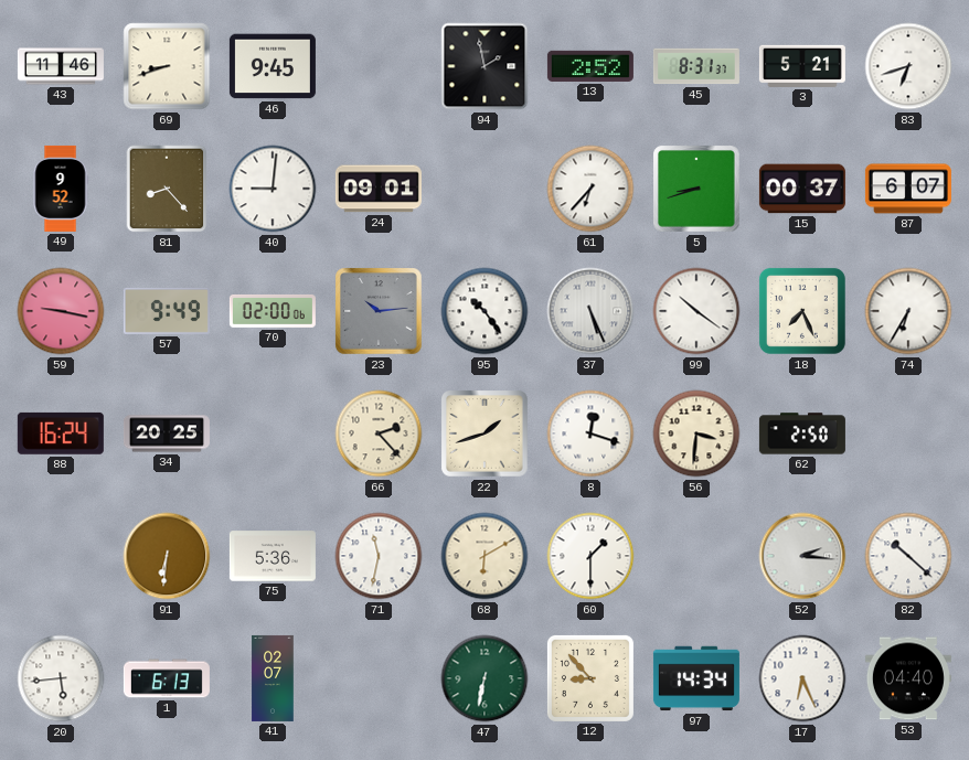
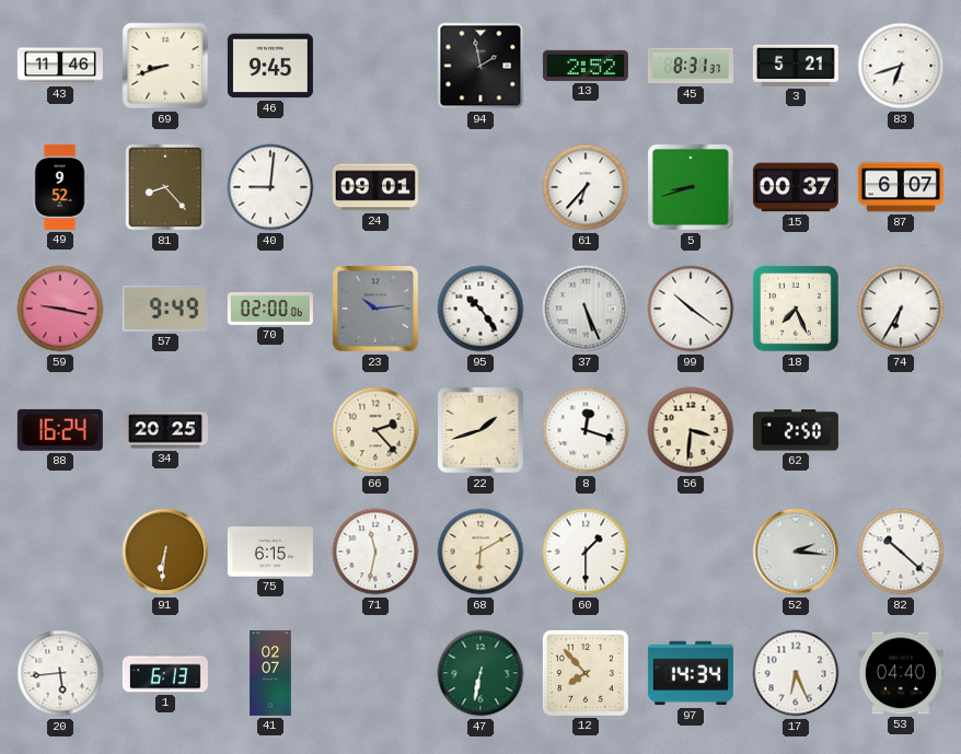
75: 5:36 -> 6:15
12: 8:53 -> 7:53
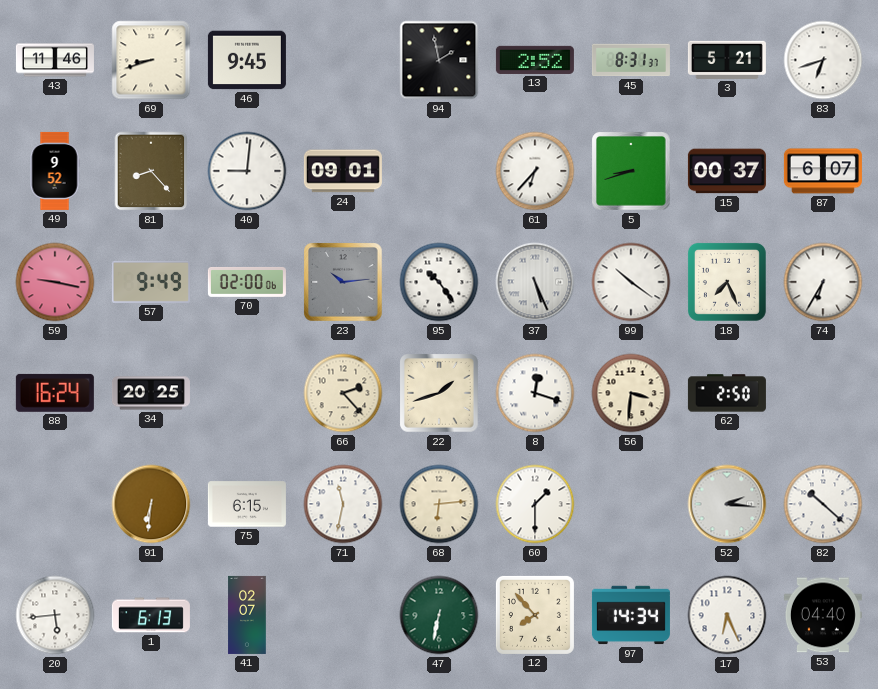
68: 6:10 -> 6:14
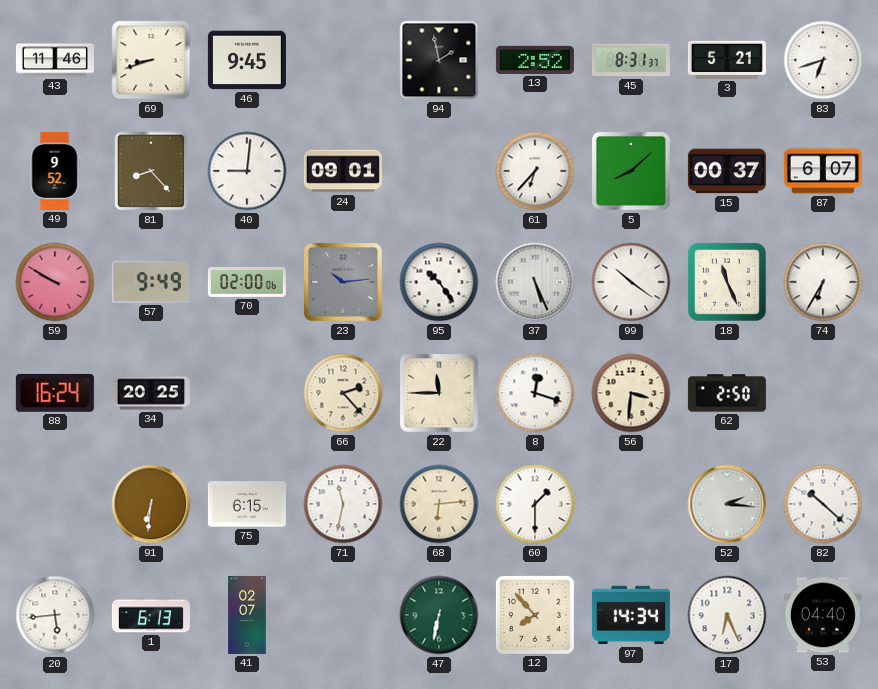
5: 8:42 -> 8:08
59: 9:17 -> 9:50
18: 7:26 -> 11:26
22: 1:42 -> 11:45
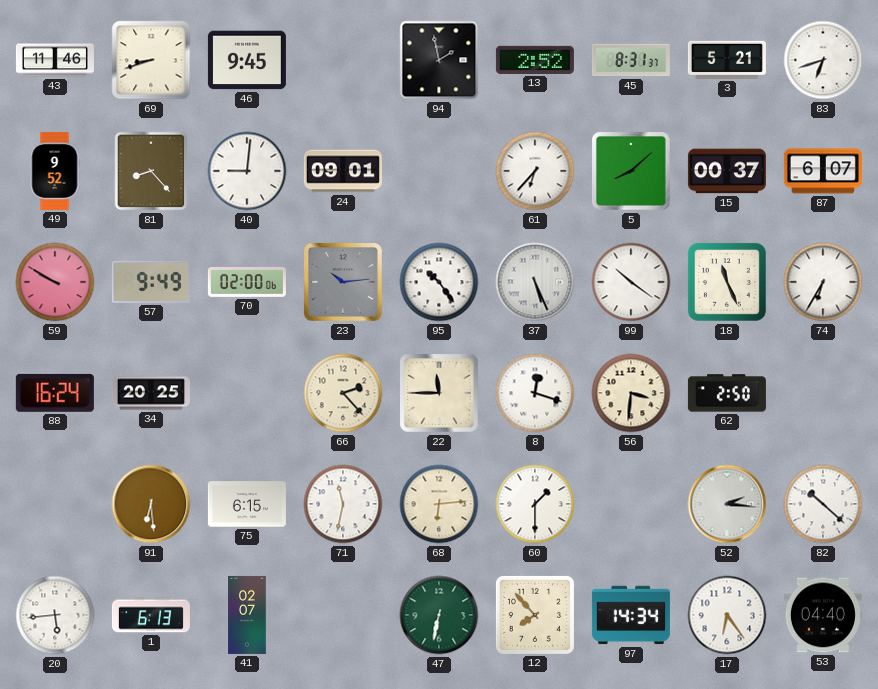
91: 6:31 -> 6:29
17: 6:26 -> 6:24
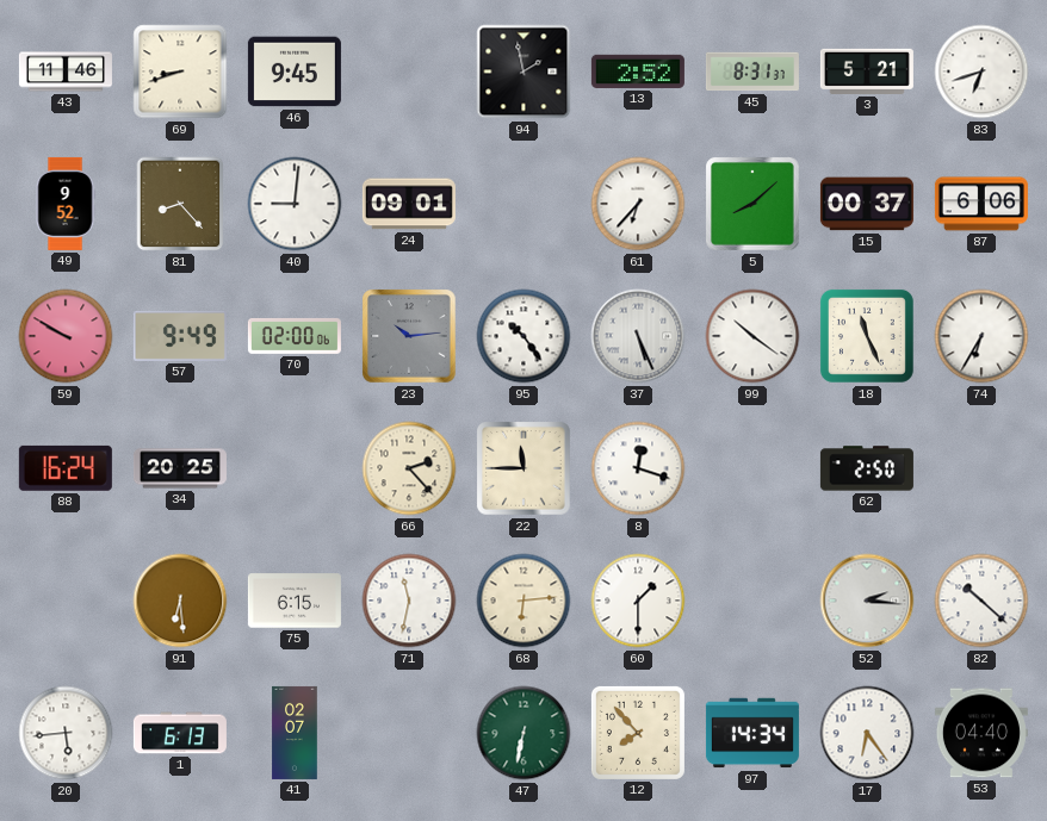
87: 6:07 -> 6:06
56: 3:31 -> none
